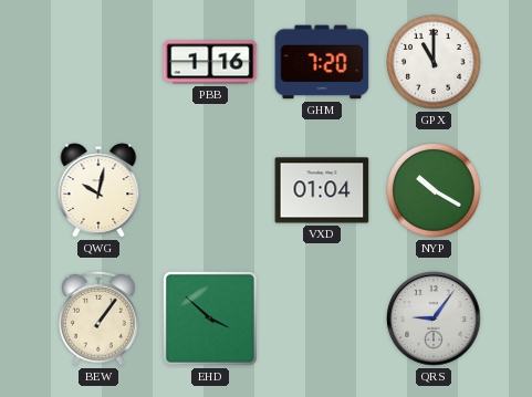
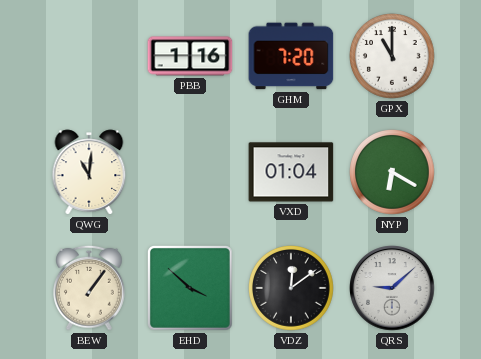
QWG: 10:02 -> 11:01
NYP: 10:20 -> 6:20
VDZ: none -> 12:09
QRS: 9:06 -> 9:08
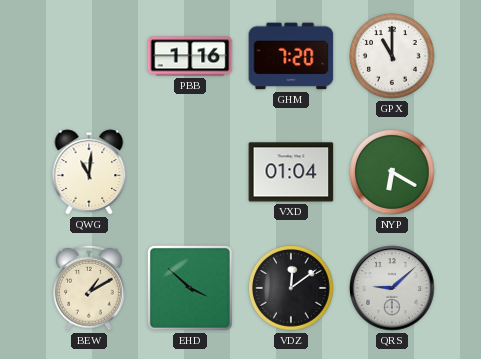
BEW: 1:06 -> 1:10
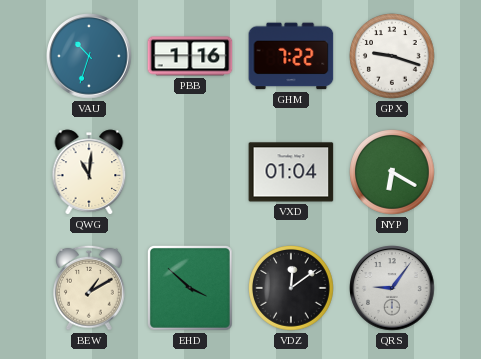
VAU: none -> 10:33
GHM: 7:20 -> 7:22
GPX: 11:00 -> 9:18
QRS: 9:08 -> 9:06
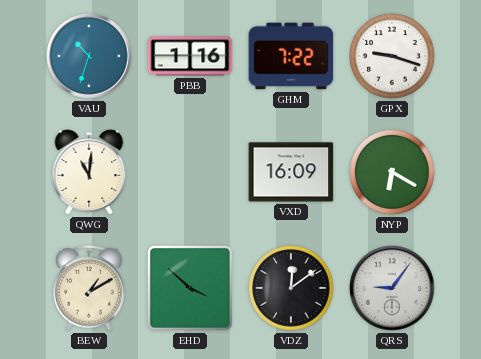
VXD: 01:04 -> 16:09
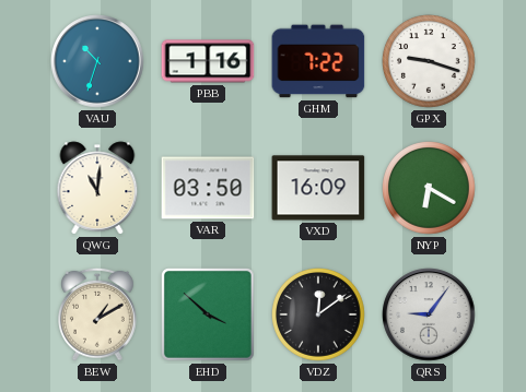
VAR: none -> 03:50
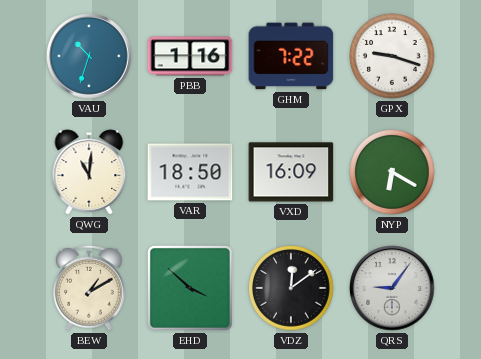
VAR: 03:50 -> 18:50
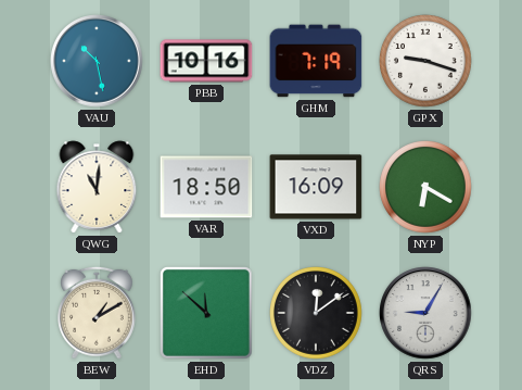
VAU: 10:33 -> 10:28
PBB: 1:16 -> 10:16
GHM: 7:22 -> 7:19
EHD: 3:52 -> 11:52
QRS: 9:06 -> 9:05
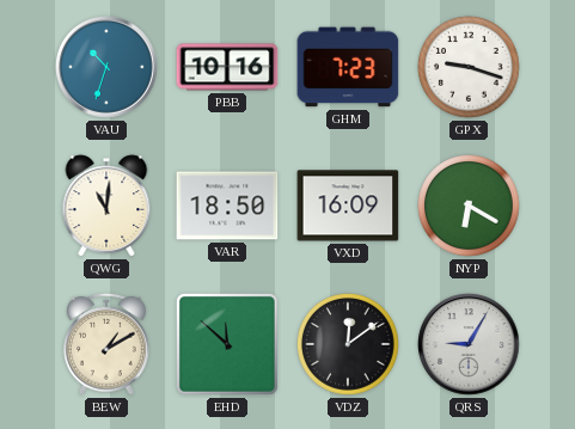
VAU: 10:28 -> 10:33
GHM: 7:19 -> 7:23
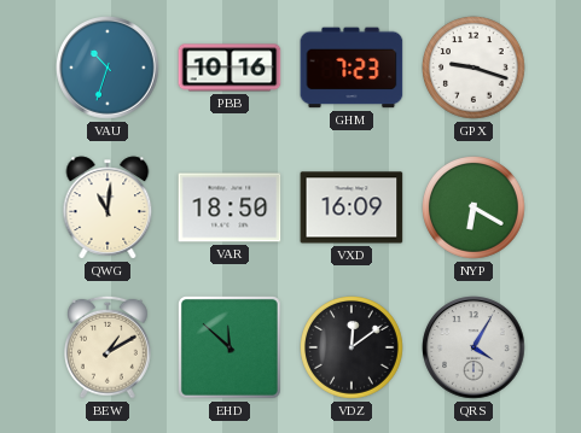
QRS: 9:05 -> 4:05
